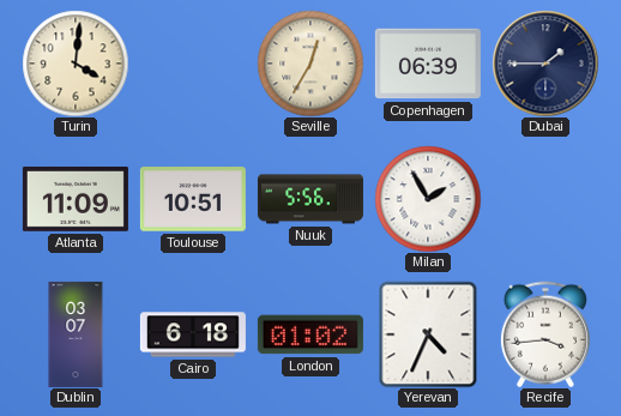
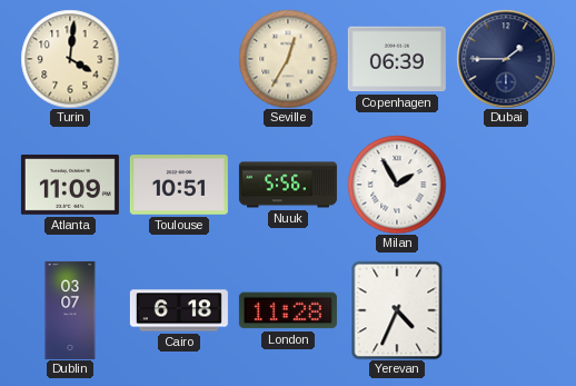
London: 01:02 -> 11:28
Recife: 3:44 -> none
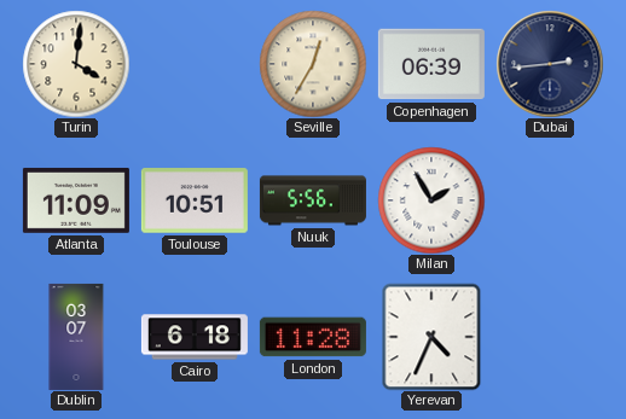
Dubai: 1:45 -> 2:44
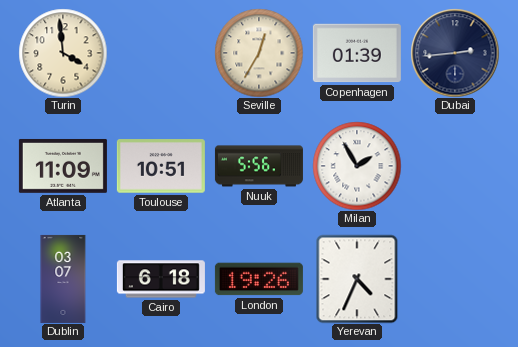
Turin: 4:01 -> 3:59
Copenhagen: 06:39 -> 01:39
London: 11:28 -> 19:26
